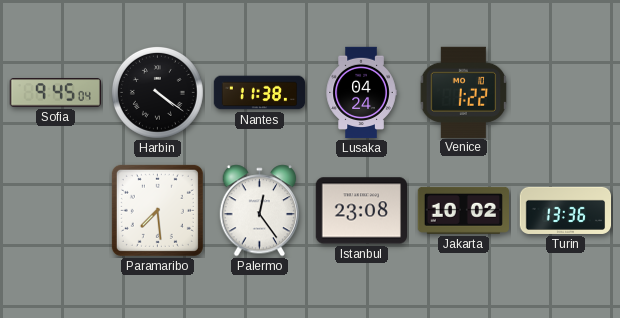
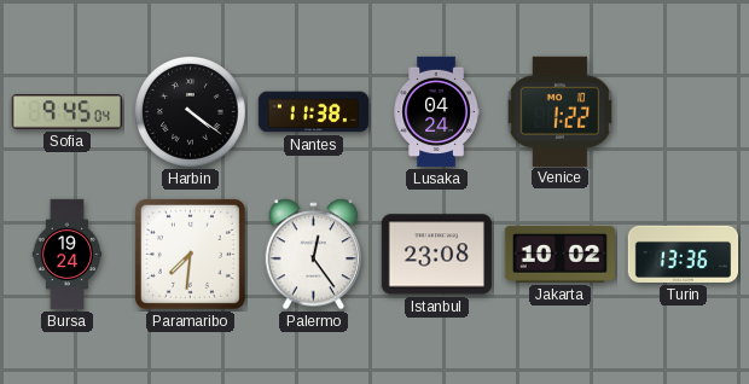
Bursa: none -> 19:24
Paramaribo: 7:29 -> 7:31
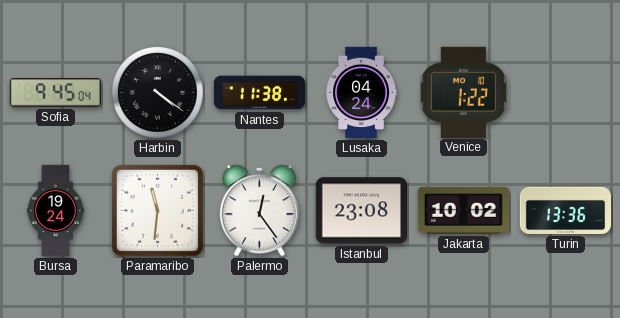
Paramaribo: 7:31 -> 11:31
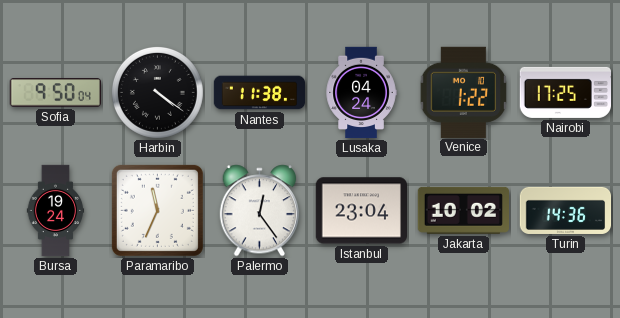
Sofia: 9:45 -> 9:50
Nairobi: none -> 17:25
Paramaribo: 11:31 -> 11:34
Istanbul: 23:08 -> 23:04
Turin: 13:36 -> 14:36
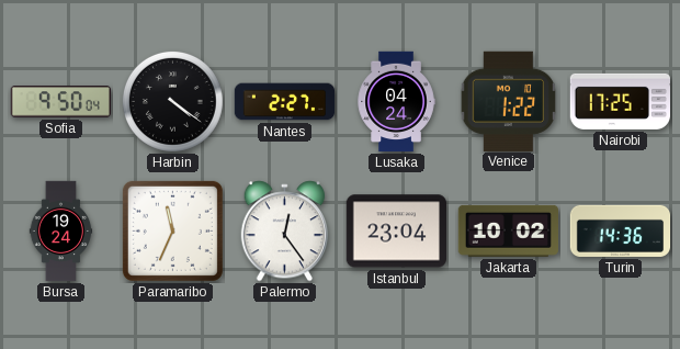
Nantes: 11:38 -> 2:27
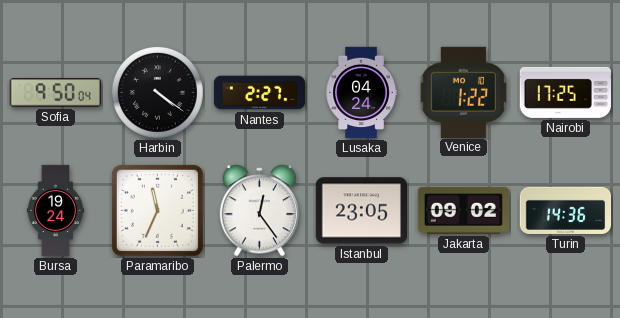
Istanbul: 23:04 -> 23:05
Jakarta: 10:02 -> 09:02
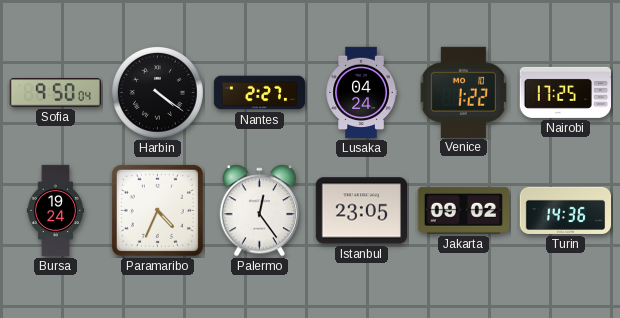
Paramaribo: 11:34 -> 4:34
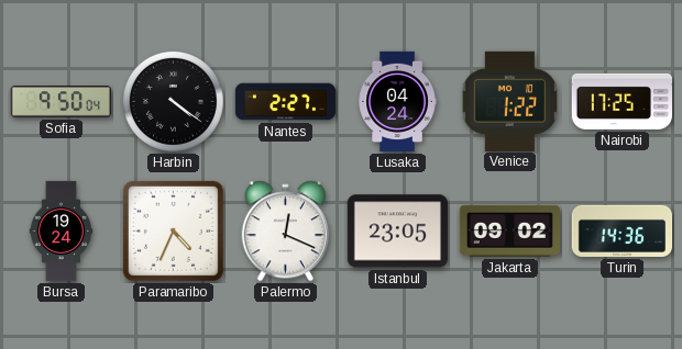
Palermo: 12:24 -> 12:19
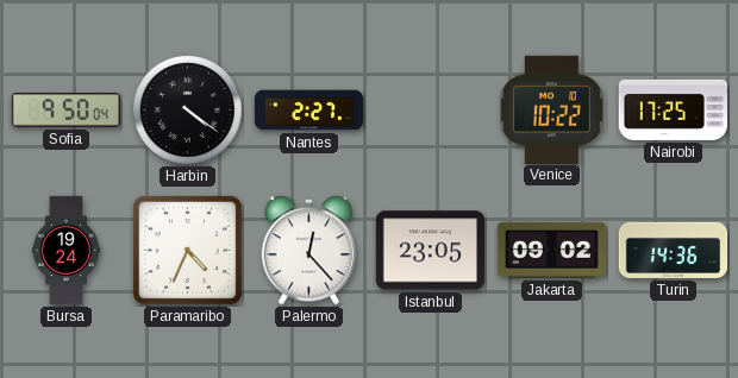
Lusaka: 04:24 -> none
Venice: 1:22 -> 10:22
Palermo: 12:19 -> 12:23
